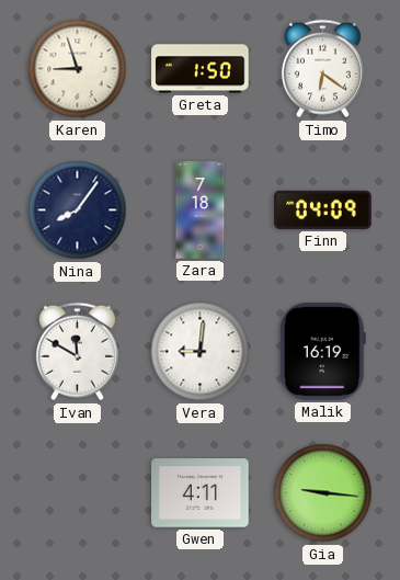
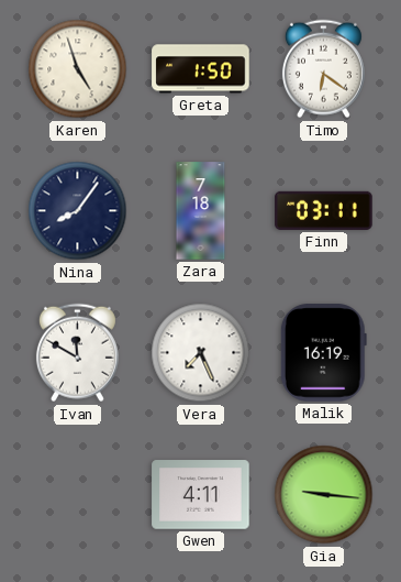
Karen: 8:57 -> 4:57
Finn: 04:09 -> 03:11
Vera: 9:01 -> 7:26
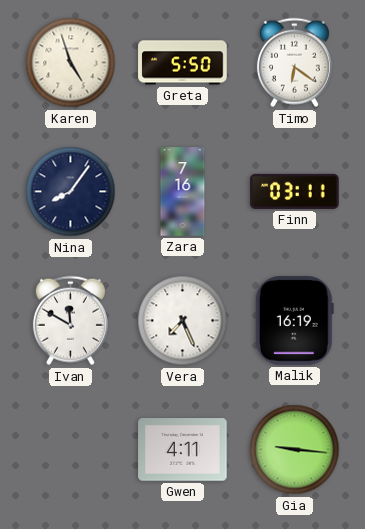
Greta: 1:50 -> 5:50
Zara: 7:18 -> 7:16
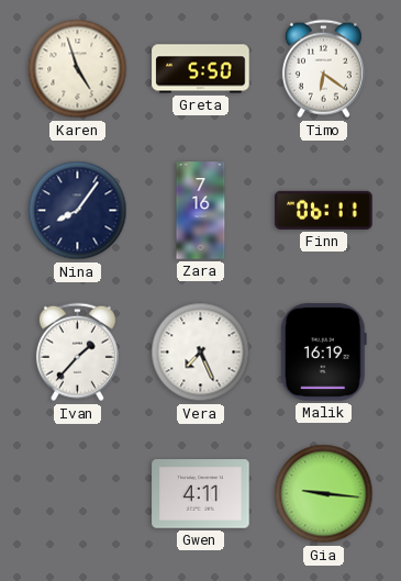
Finn: 03:11 -> 06:11
Ivan: 11:50 -> 1:37
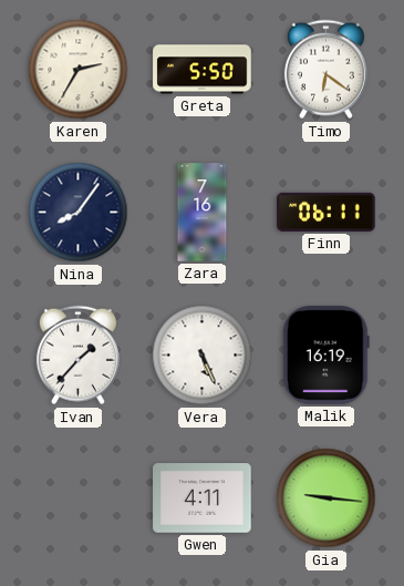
Karen: 4:57 -> 2:35
Vera: 7:26 -> 5:26
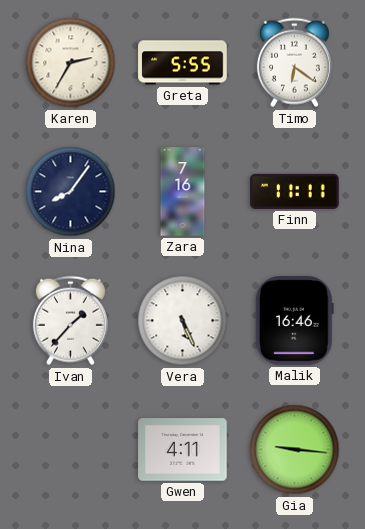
Greta: 5:50 -> 5:55
Finn: 06:11 -> 11:11
Malik: 16:19 -> 16:46
